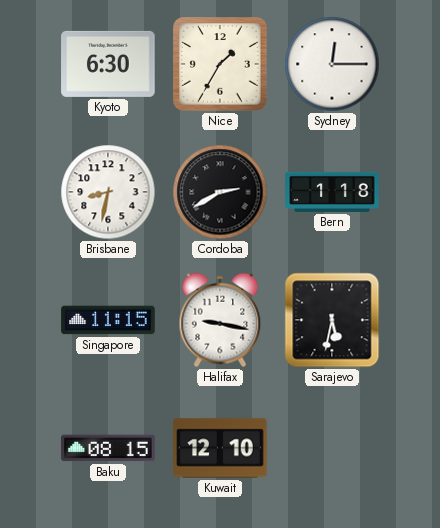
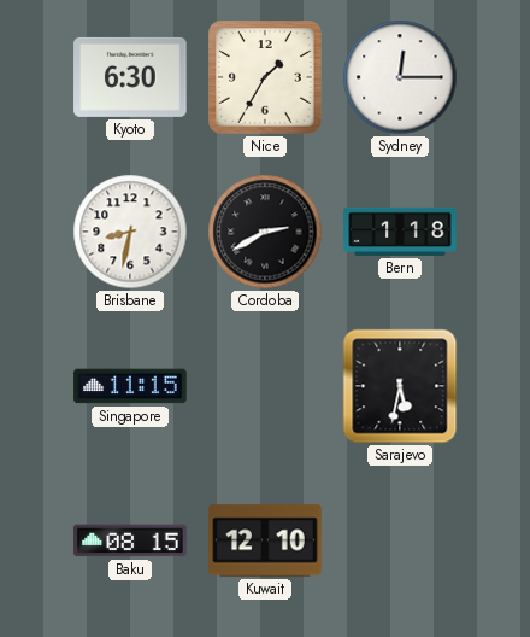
Halifax: 9:17 -> none
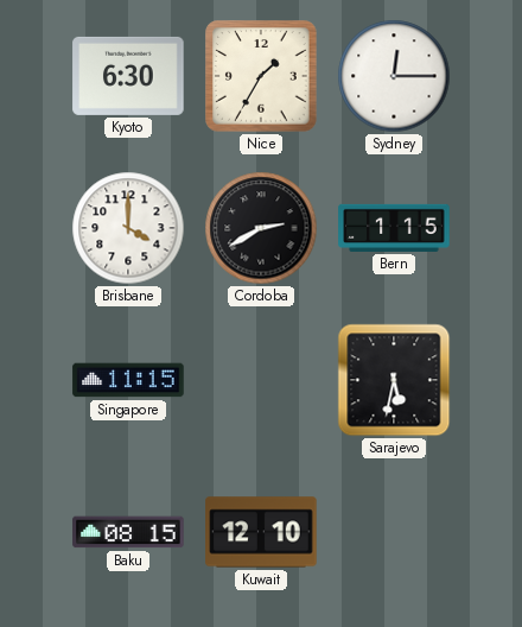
Brisbane: 8:32 -> 4:00
Bern: 1:18 -> 1:15
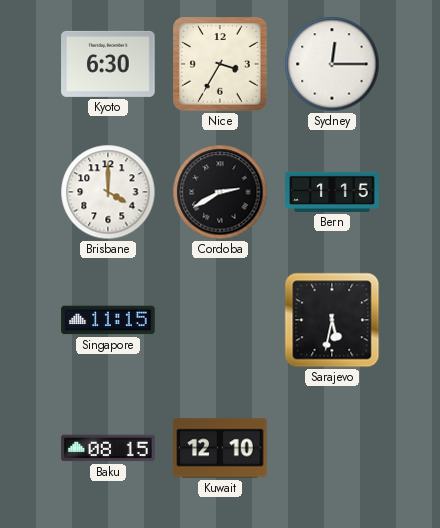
Nice: 1:35 -> 3:35
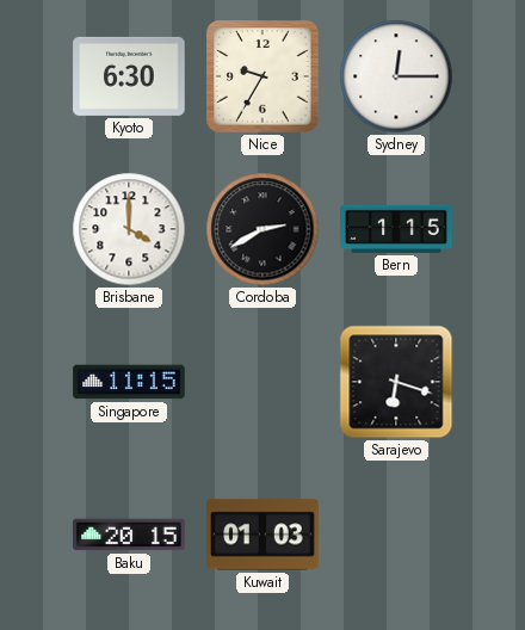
Nice: 3:35 -> 9:35
Sarajevo: 5:32 -> 6:18
Baku: 08:15 -> 20:15
Kuwait: 12:10 -> 01:03
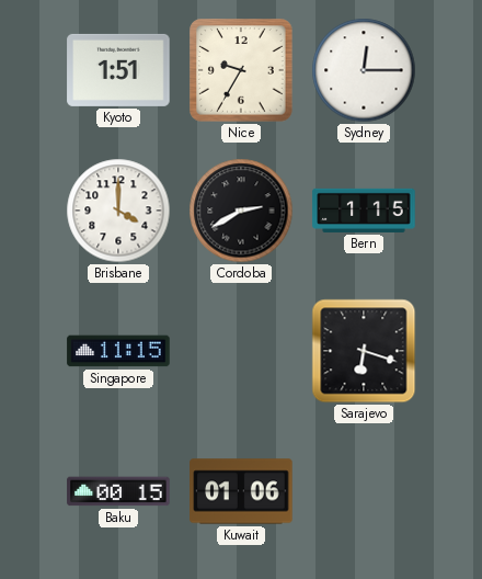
Kyoto: 6:30 -> 1:51
Baku: 20:15 -> 00:15
Kuwait: 01:03 -> 01:06
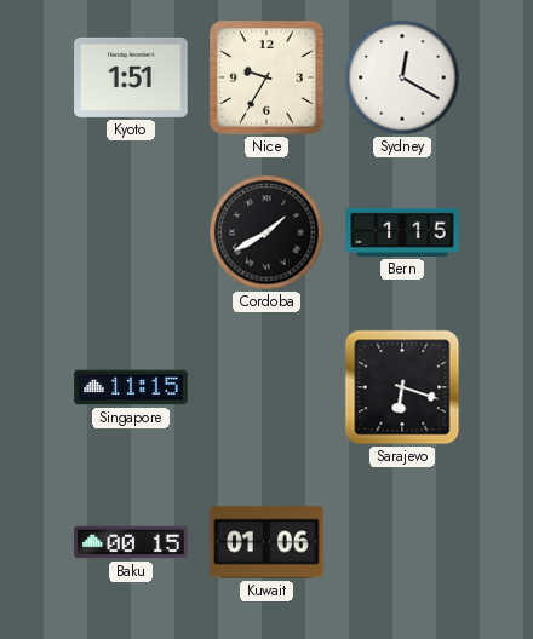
Sydney: 12:15 -> 12:20
Brisbane: 4:00 -> none
Cordoba: 2:40 -> 1:40
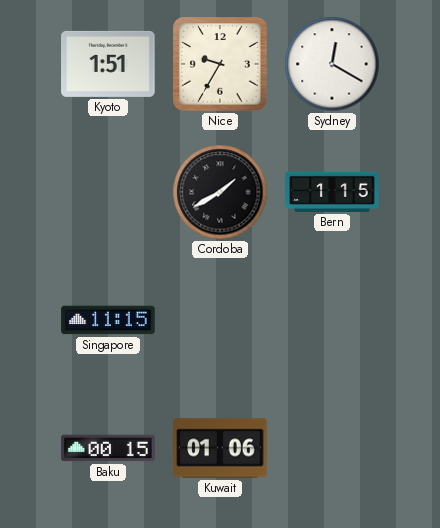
Sarajevo: 6:18 -> none
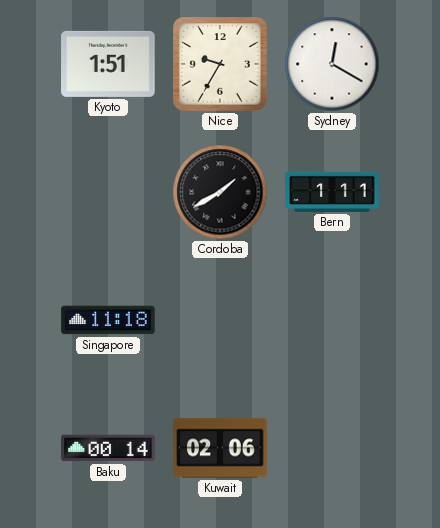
Bern: 1:15 -> 1:11
Singapore: 11:15 -> 11:18
Baku: 00:15 -> 00:14
Kuwait: 01:06 -> 02:06
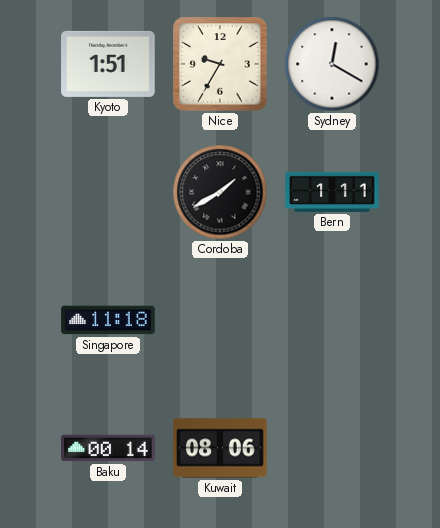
Kuwait: 02:06 -> 08:06
